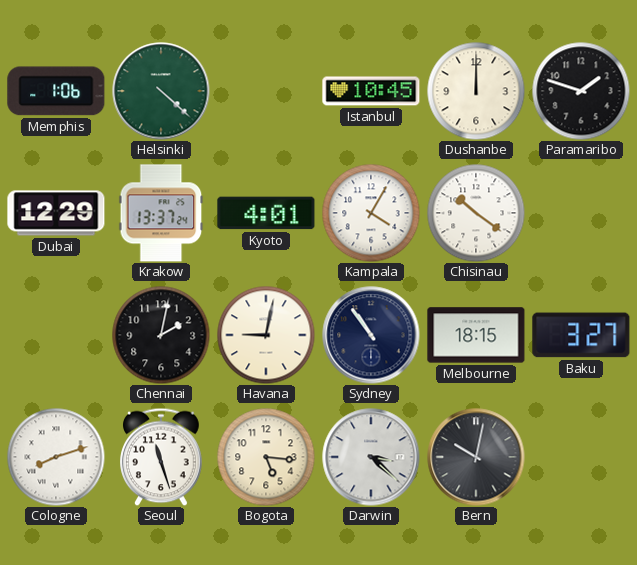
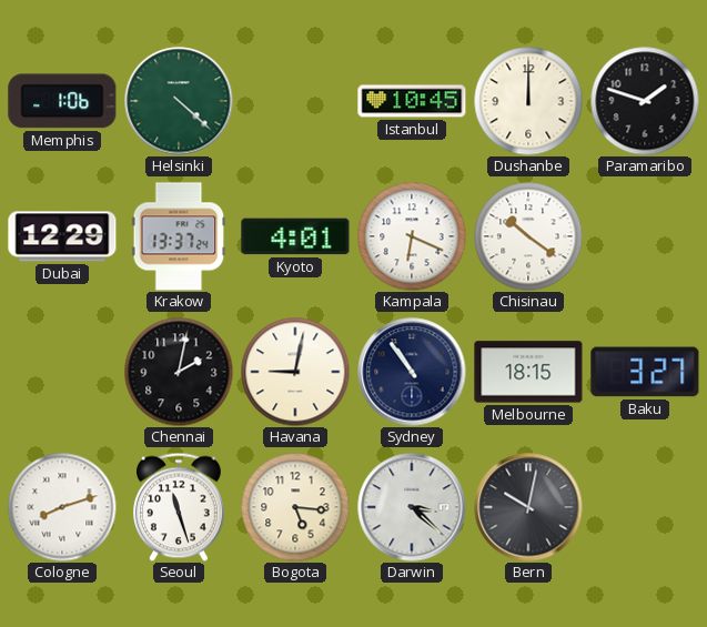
Kampala: 4:05 -> 6:19
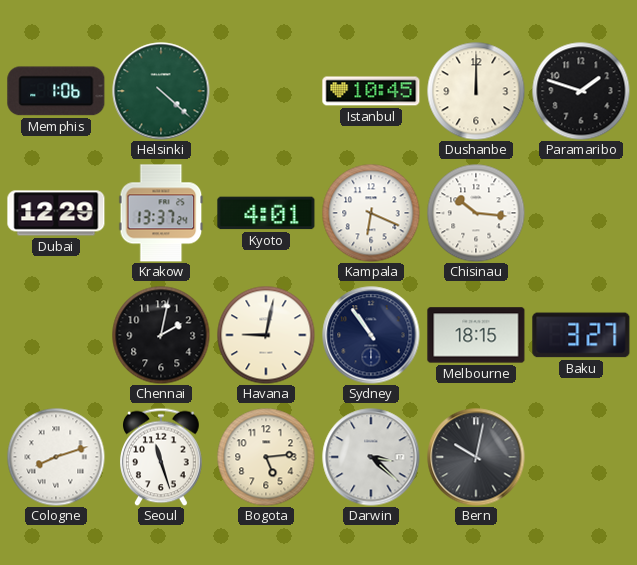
Chisinau: 10:21 -> 10:16
Bogota: 5:16 -> 5:14
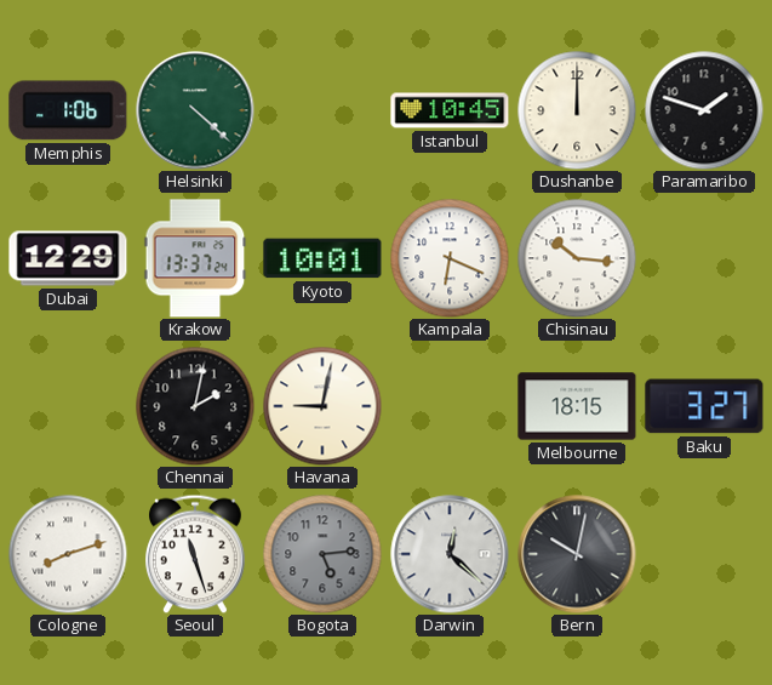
Kyoto: 4:01 -> 10:01
Sydney: 10:54 -> none
Bogota dial: cream -> grey
Darwin: 3:22 -> 12:22
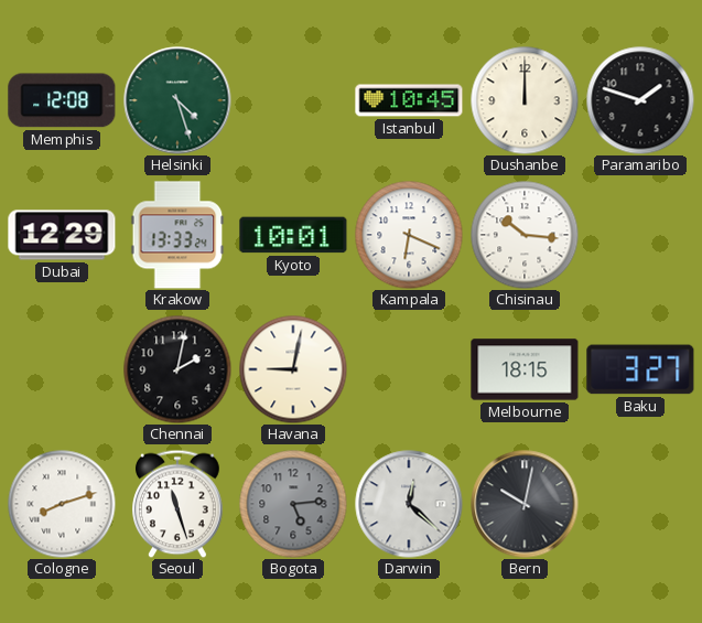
Memphis: 1:06 -> 12:08
Helsinki: 4:22 -> 4:27
Krakow: 13:37 -> 13:33
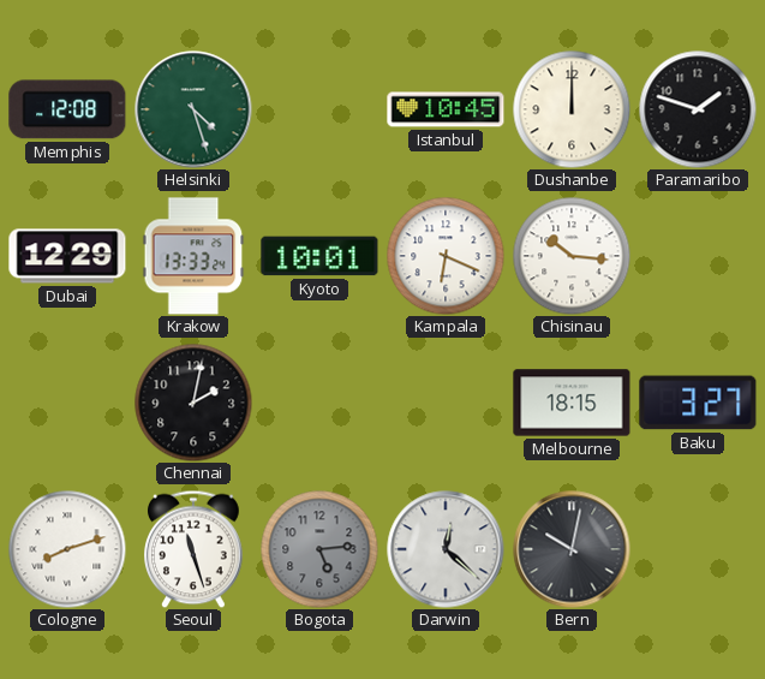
Havana: 9:02 -> none
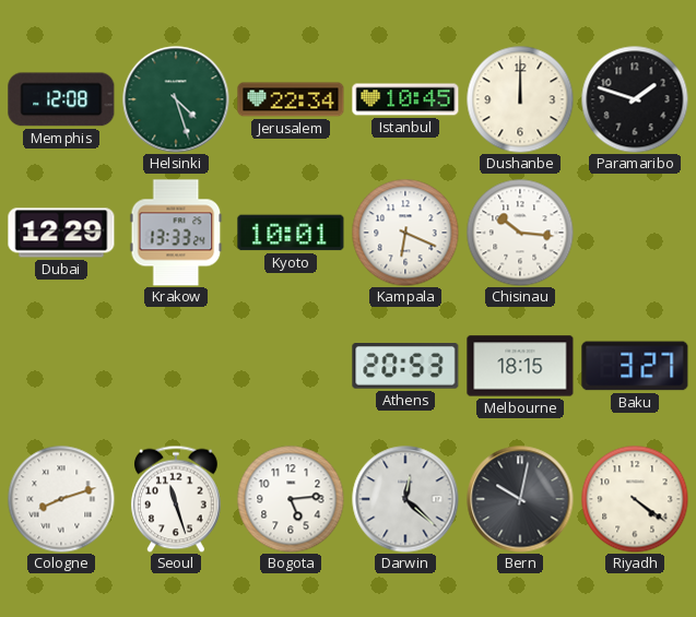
Jerusalem: none -> 22:34
Chennai: 2:02 -> none
Athens: none -> 20:53
Bogota dial: grey -> white
Riyadh: none -> 4:21
